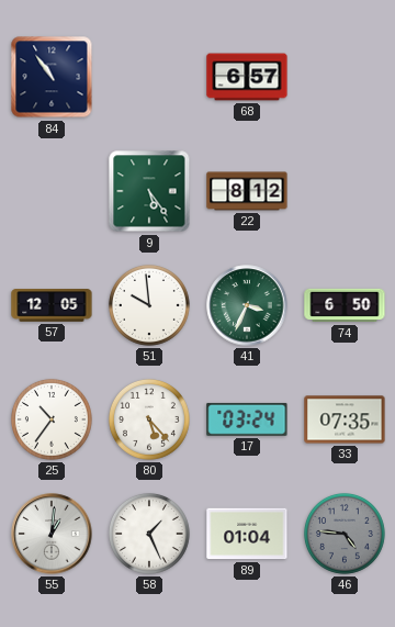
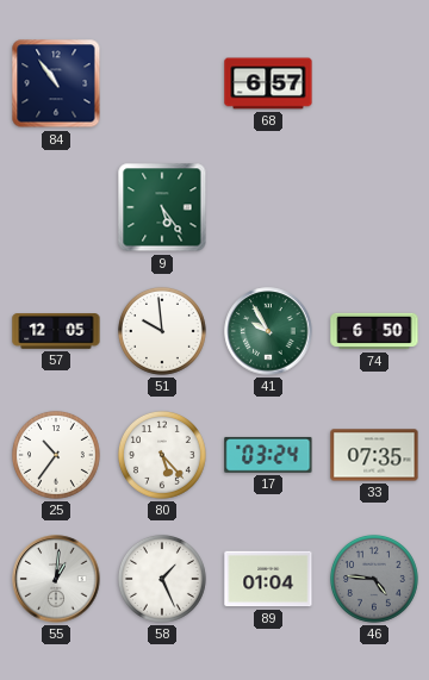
22: 8:12 -> none
41: 3:34 -> 9:55
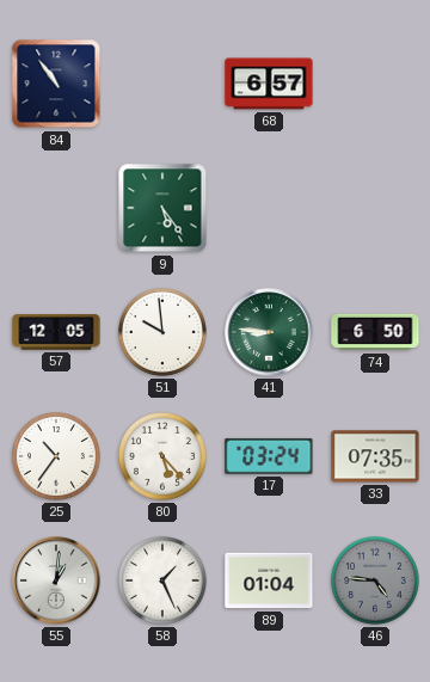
41: 9:55 -> 8:46
